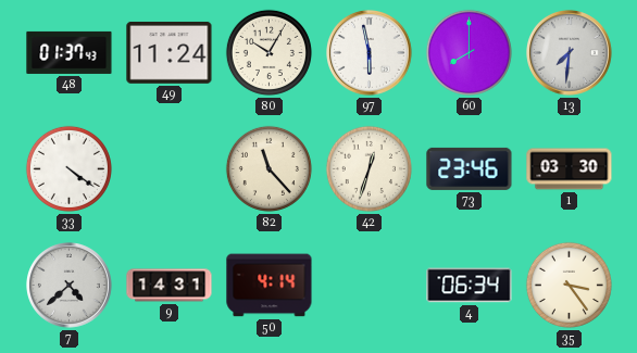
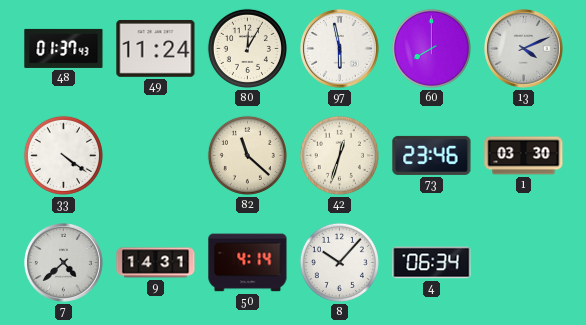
80: 10:05 -> 12:05
13: 7:31 -> 4:11
82: 11:23 -> 11:22
8: none -> 10:07
35: 3:24 -> none
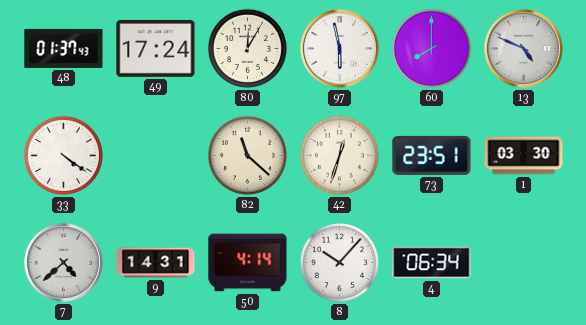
49: 11:24 -> 17:24
13: 4:11 -> 4:49
73: 23:46 -> 23:51
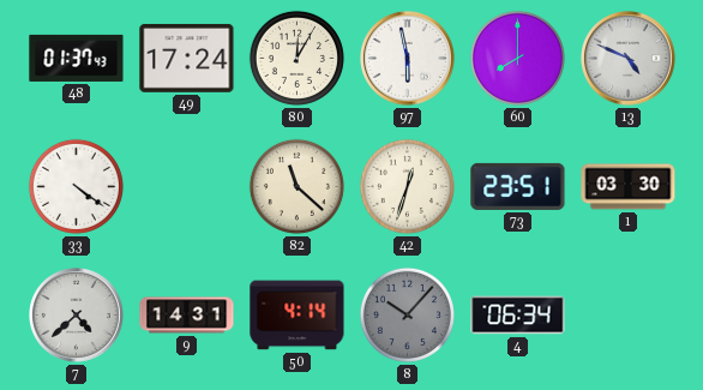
8 dial: white -> grey
